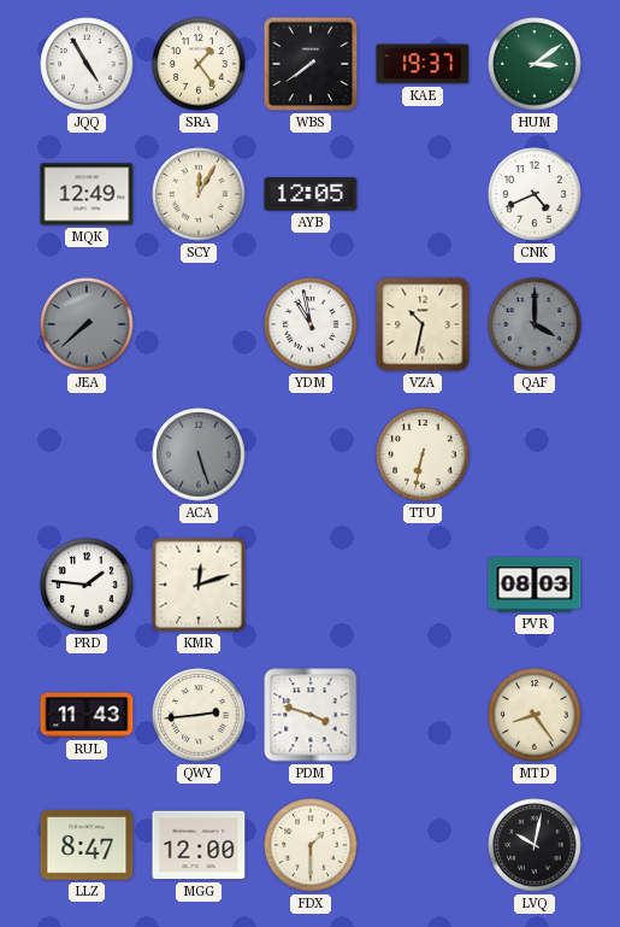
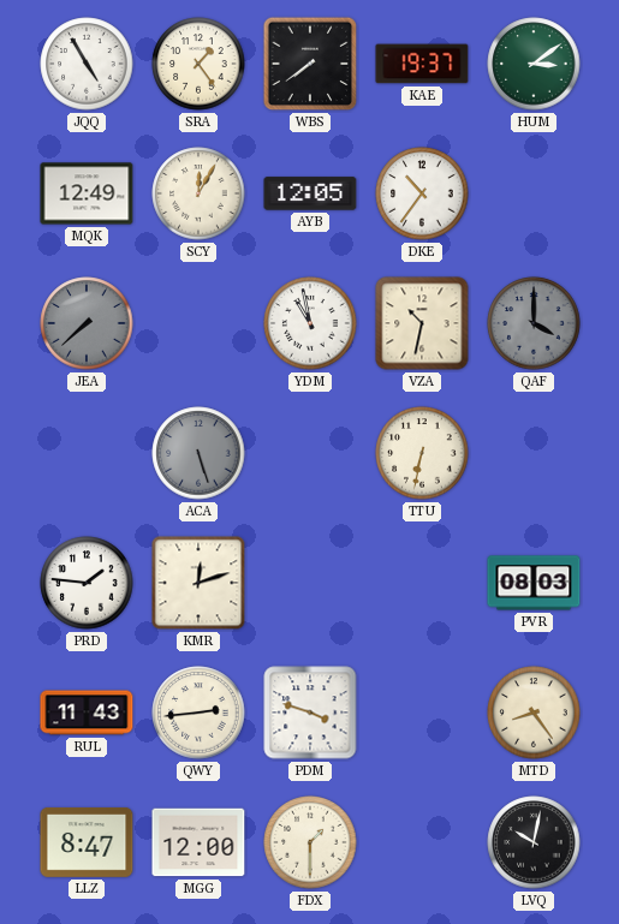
DKE: none -> 10:36
CNK: 4:41 -> none
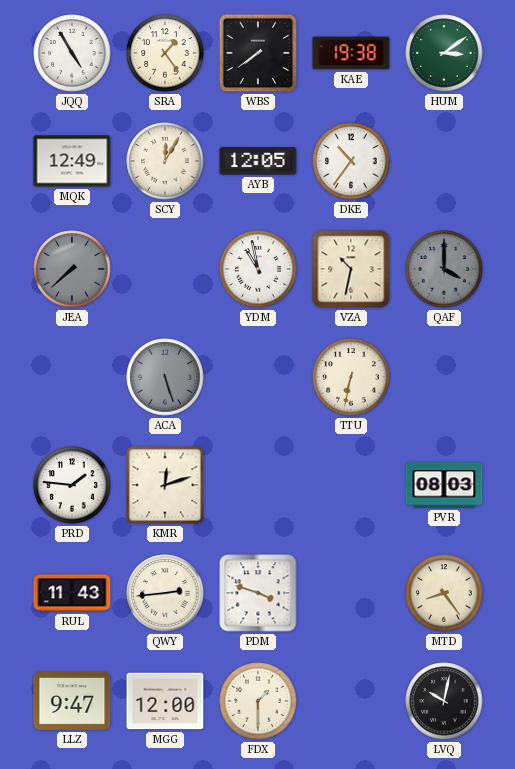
KAE: 19:37 -> 19:38
LLZ: 8:47 -> 9:47
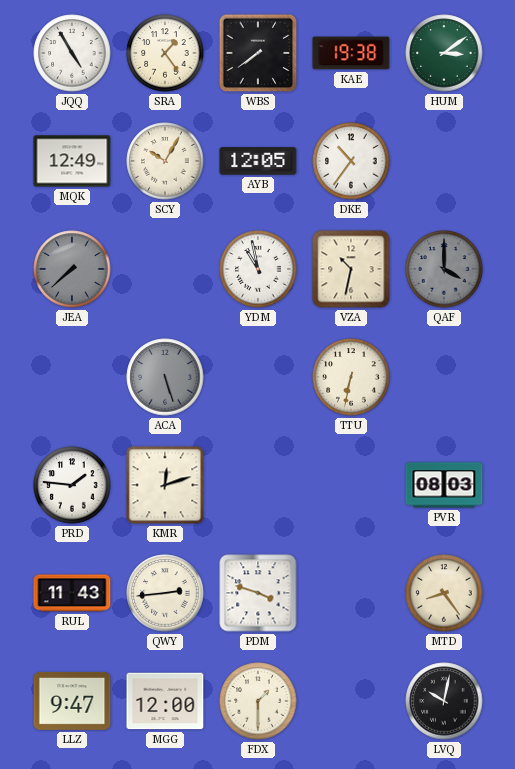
SCY: 12:05 -> 10:05
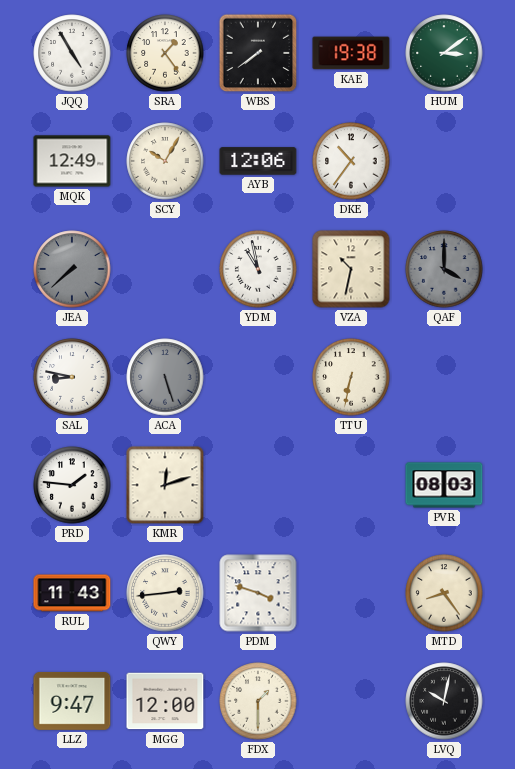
AYB: 12:05 -> 12:06
SAL: none -> 8:47
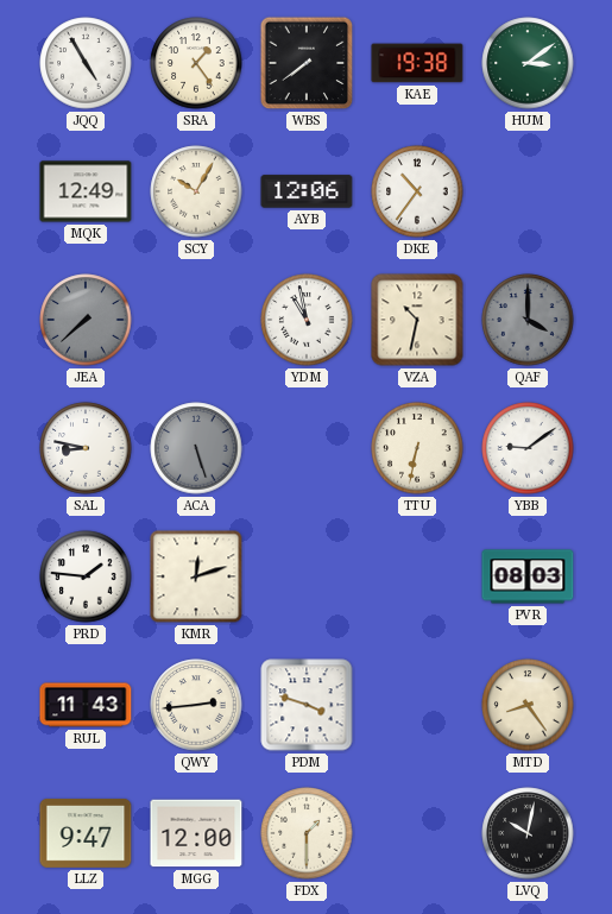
YBB: none -> 9:09
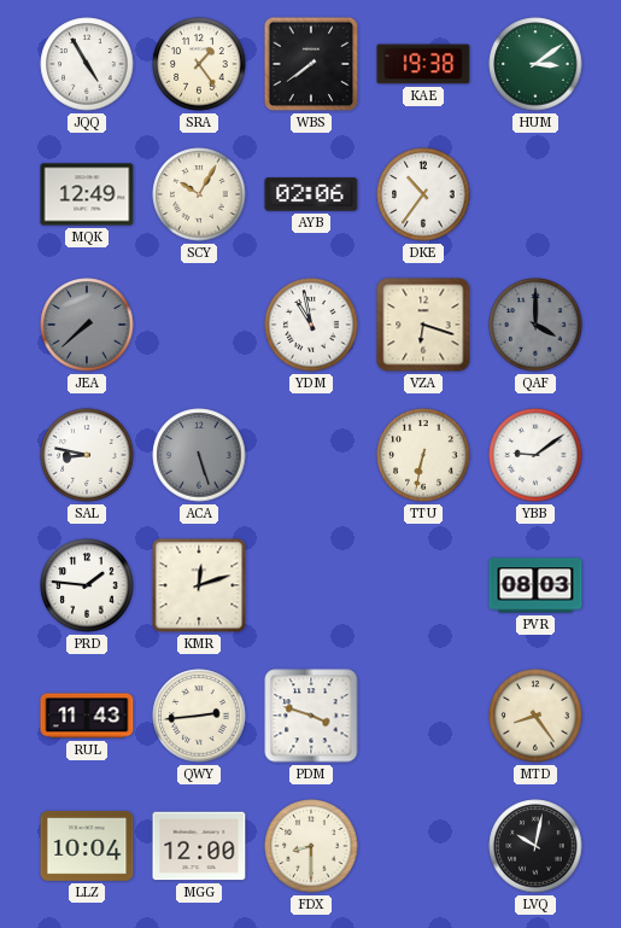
AYB: 12:06 -> 02:06
VZA: 10:32 -> 6:18
LLZ: 9:47 -> 10:04
FDX: 1:30 -> 8:30
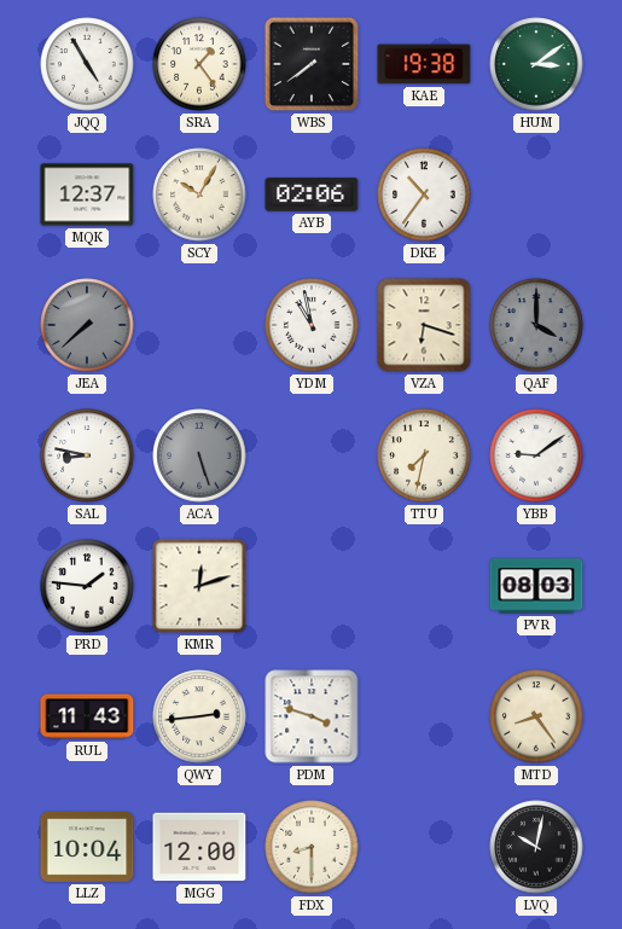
MQK: 12:49 -> 12:37
TTU: 6:32 -> 7:32
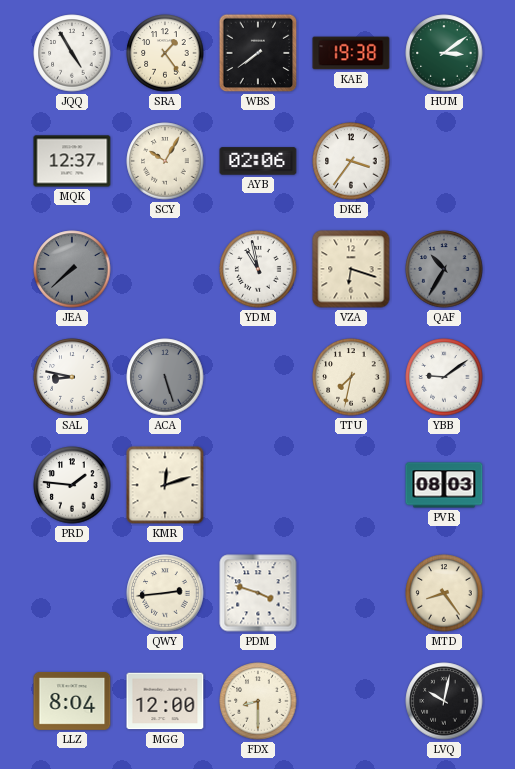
DKE: 10:36 -> 3:36
QAF: 4:00 -> 10:35
RUL: 11:43 -> none
LLZ: 10:04 -> 8:04
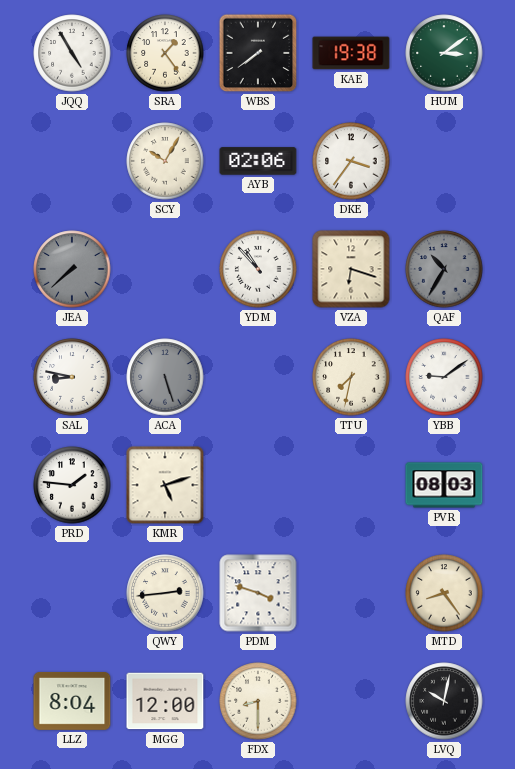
MQK: 12:37 -> none
YDM: 10:58 -> 10:53
KMR: 12:12 -> 5:12
